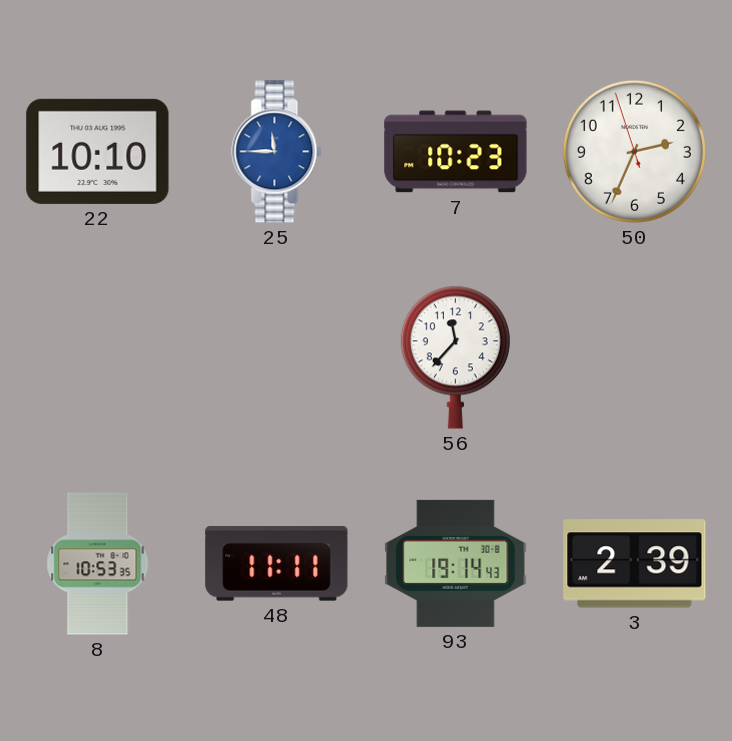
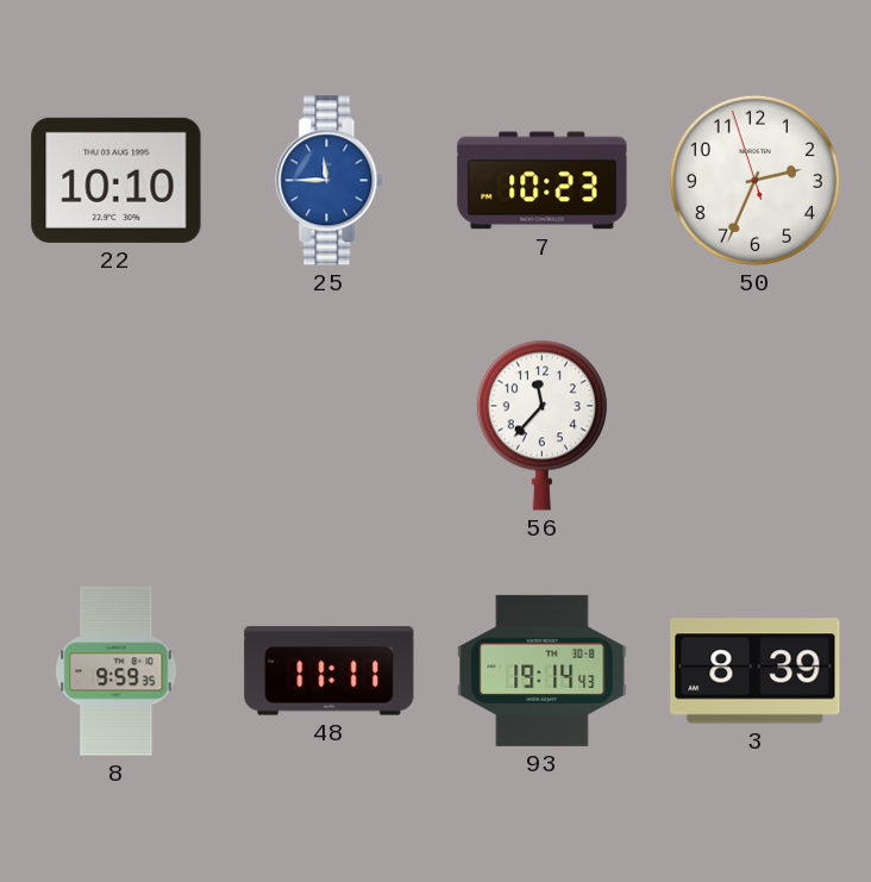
8: 10:53 -> 9:59
3: 2:39 -> 8:39
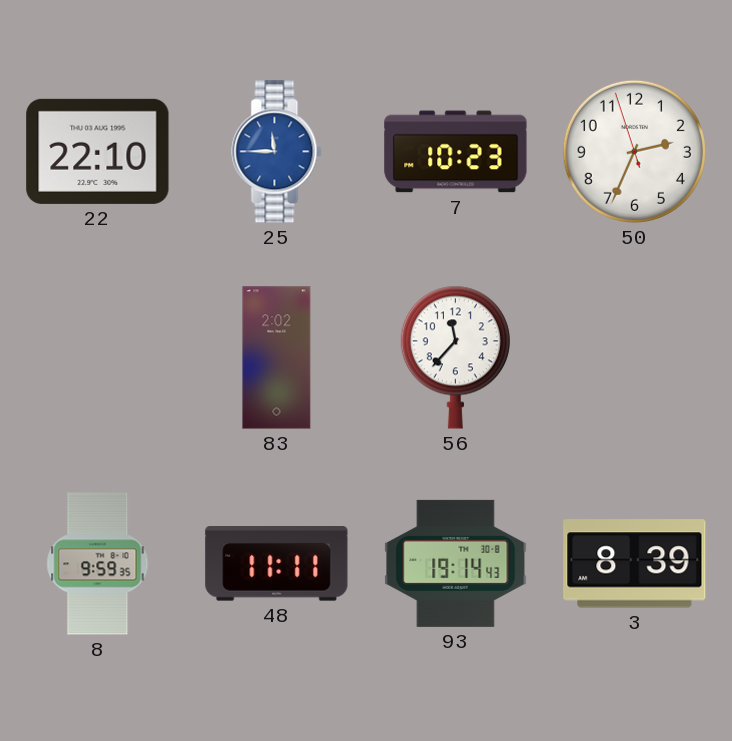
22: 10:10 -> 22:10
83: none -> 2:02
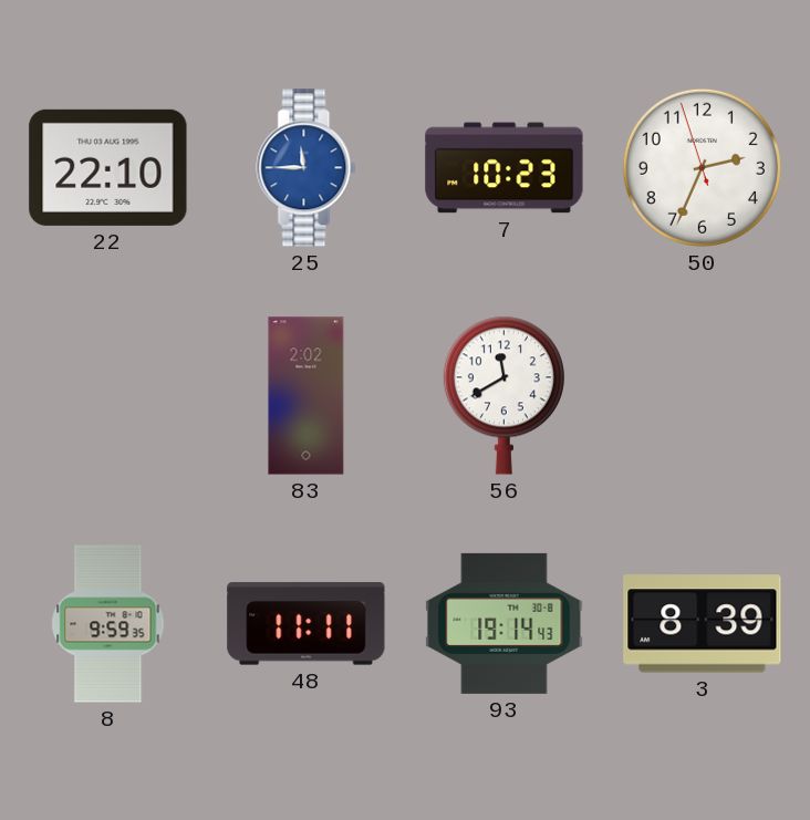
56: 11:37 -> 11:40
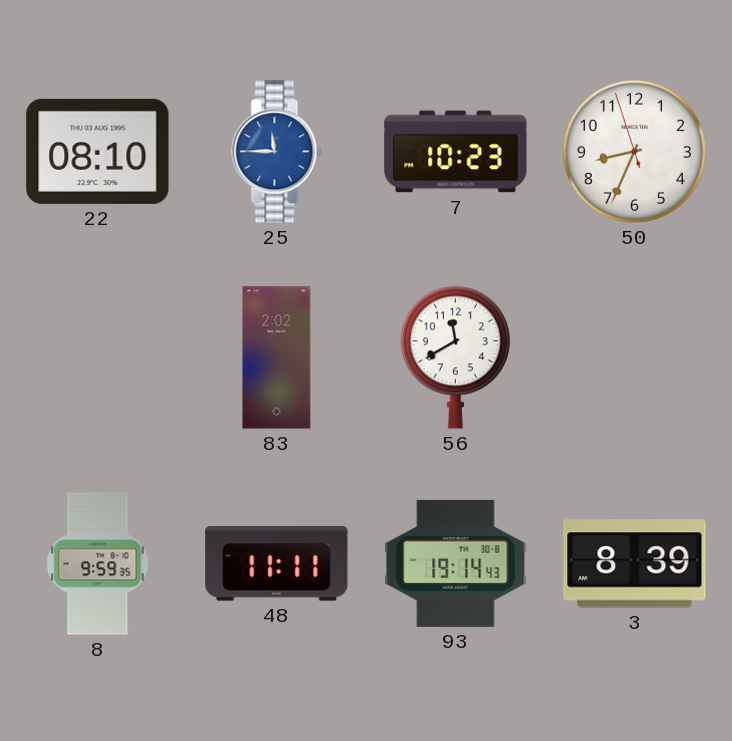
22: 22:10 -> 08:10
50: 2:33 -> 8:33
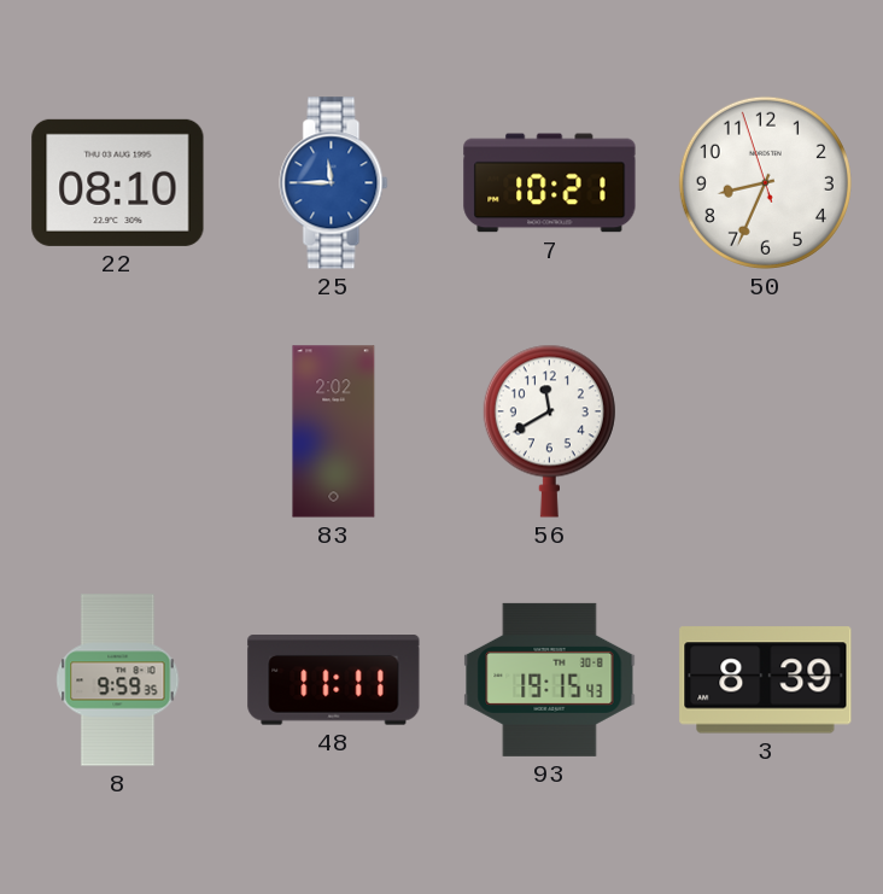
7: 10:23 -> 10:21
93: 19:14 -> 19:15
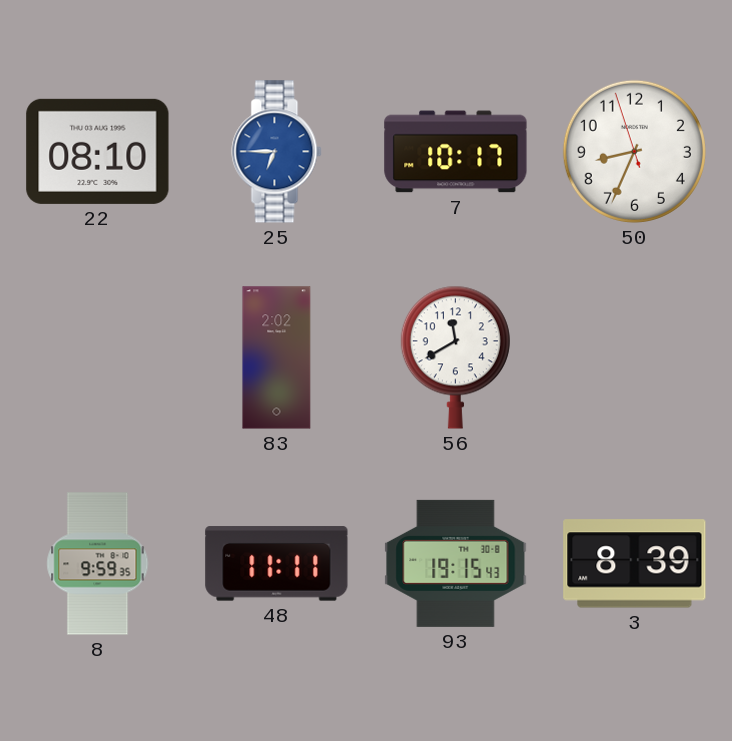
25: 11:45 -> 6:45
7: 10:21 -> 10:17
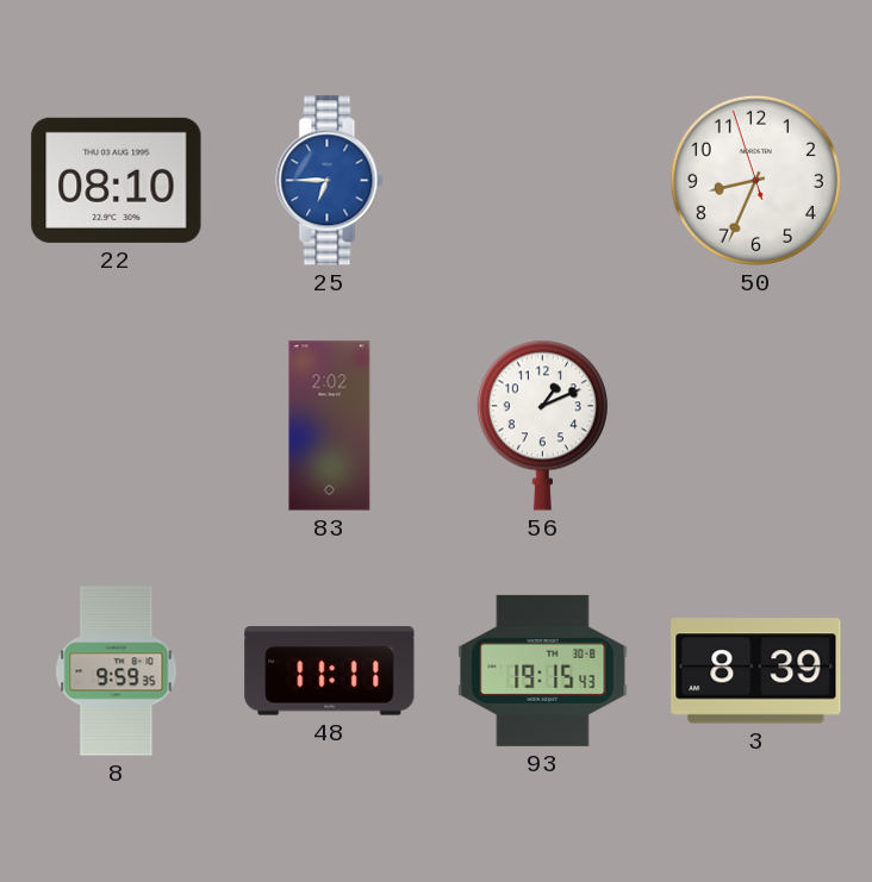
7: 10:17 -> none
56: 11:40 -> 1:11
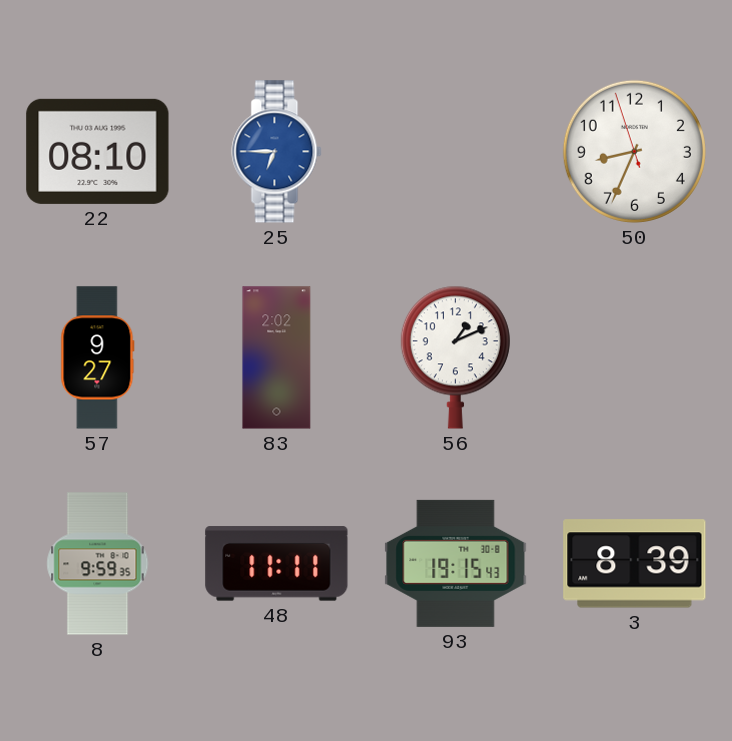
57: none -> 9:27
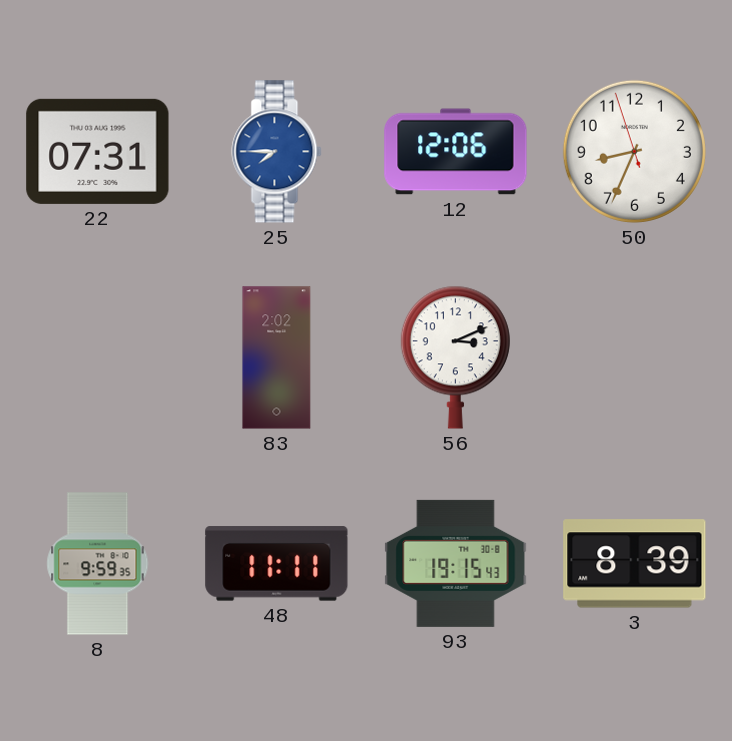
22: 08:10 -> 07:31
25: 6:45 -> 7:45
12: none -> 12:06
57: 9:27 -> none
56: 1:11 -> 3:11
